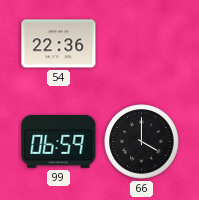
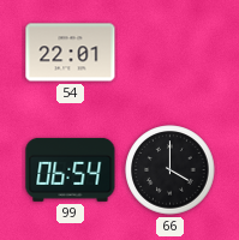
54: 22:36 -> 22:01
99: 06:59 -> 06:54
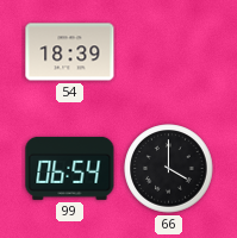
54: 22:01 -> 18:39
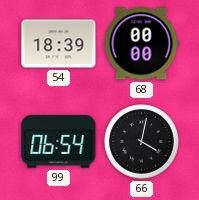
68: none -> 00:00
66: 4:00 -> 4:02
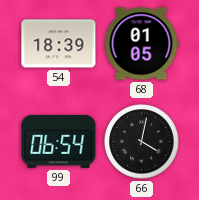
68: 00:00 -> 01:05
